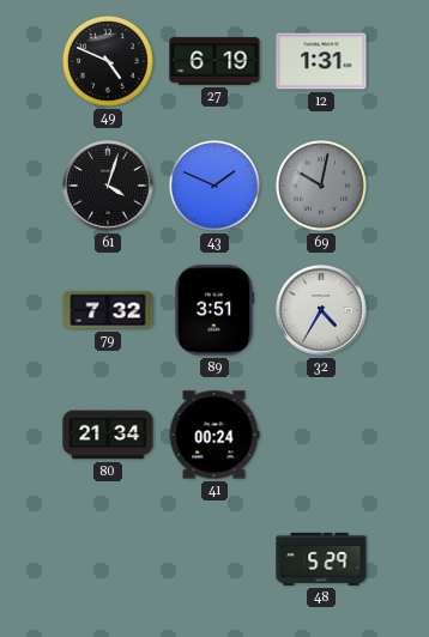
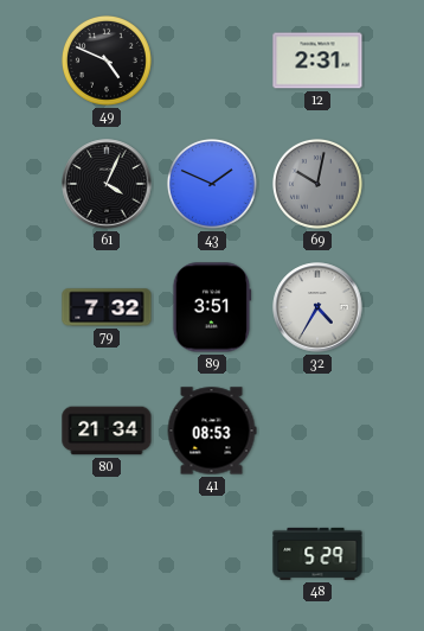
27: 6:19 -> none
12: 1:31 -> 2:31
61: 4:03 -> 4:04
41: 00:24 -> 08:53
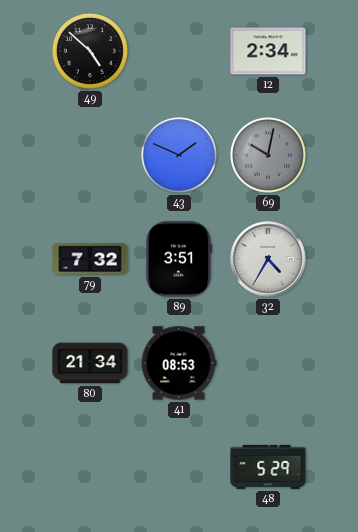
49: 4:49 -> 4:52
12: 2:31 -> 2:34
61: 4:04 -> none
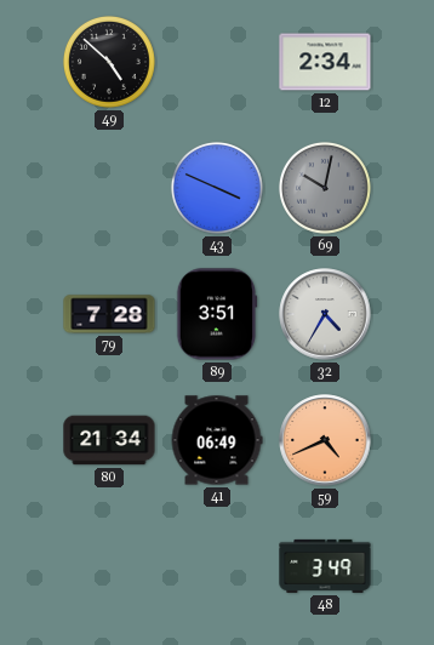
43: 1:49 -> 3:49
79: 7:32 -> 7:28
41: 08:53 -> 06:49
59: none -> 4:41
48: 5:29 -> 3:49
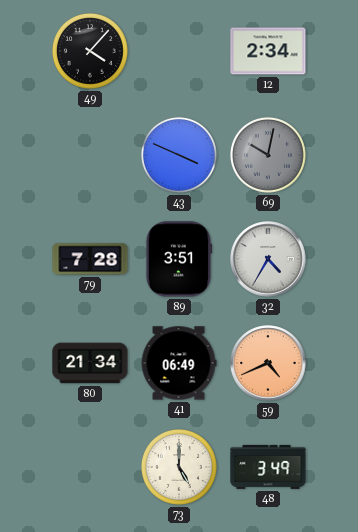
49: 4:52 -> 4:07
73: none -> 5:00
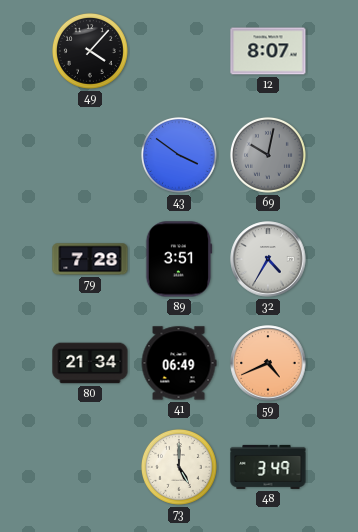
12: 2:34 -> 8:07
43: 3:49 -> 3:51
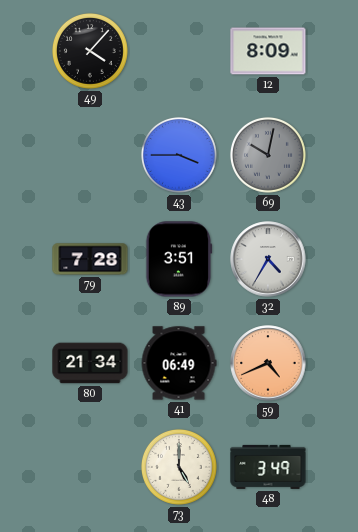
12: 8:07 -> 8:09
43: 3:51 -> 3:45
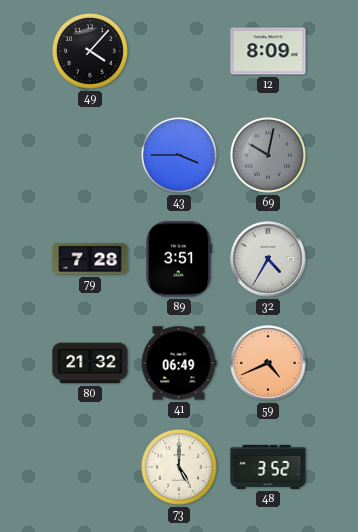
80: 21:34 -> 21:32
48: 3:49 -> 3:52
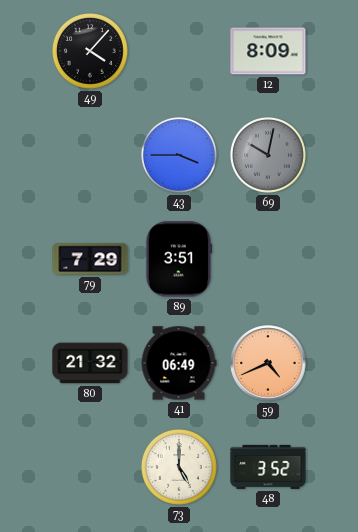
79: 7:28 -> 7:29
32: 4:35 -> none
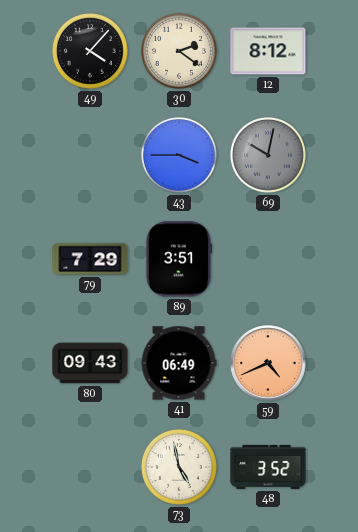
30: none -> 2:21
12: 8:09 -> 8:12
80: 21:32 -> 09:43
73: 5:00 -> 4:58
